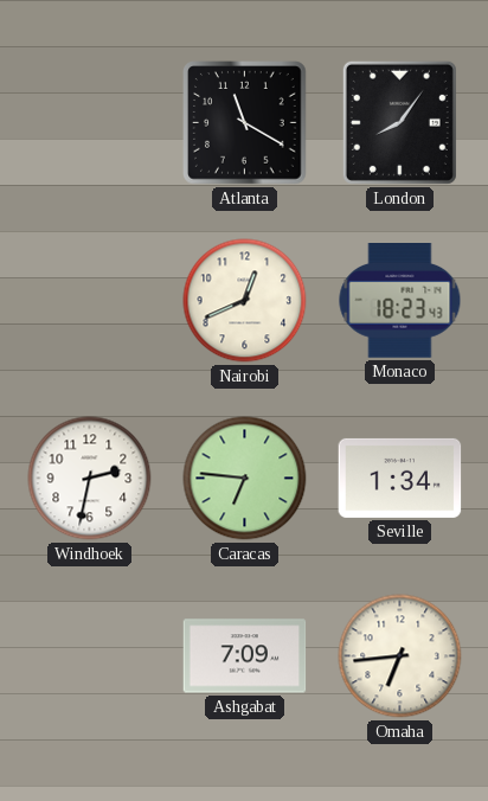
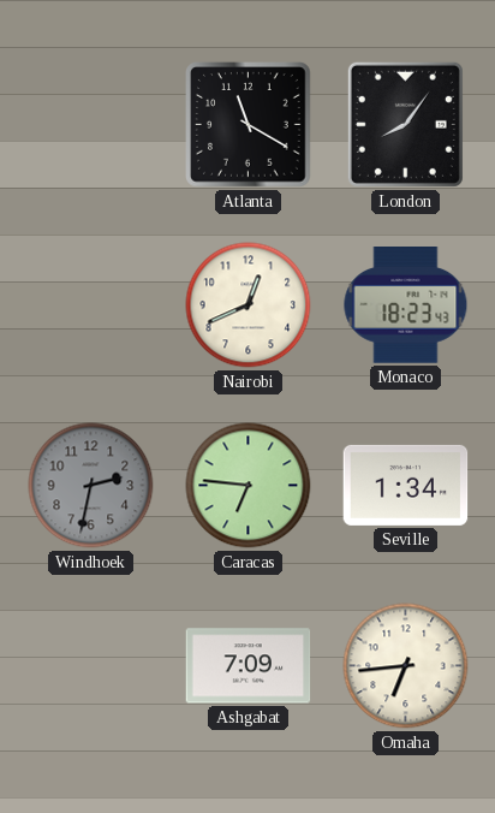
Windhoek dial: white -> grey
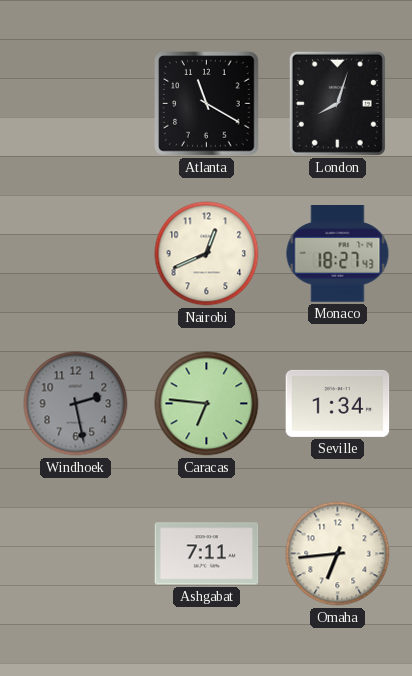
London: 8:06 -> 8:03
Monaco: 18:23 -> 18:27
Windhoek: 2:32 -> 2:28
Ashgabat: 7:09 -> 7:11
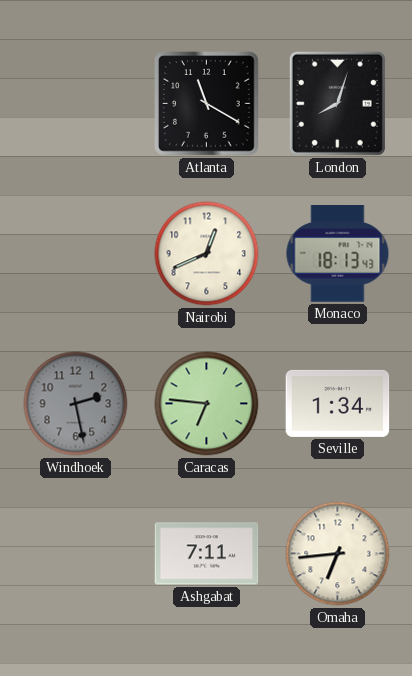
Monaco: 18:27 -> 18:13
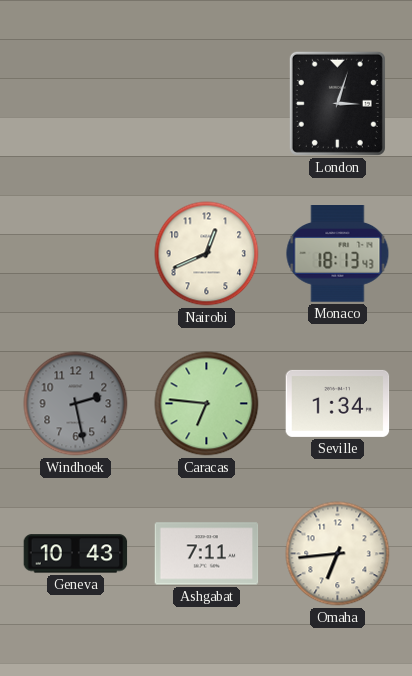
Atlanta: 11:20 -> none
London: 8:03 -> 3:03
Geneva: none -> 10:43
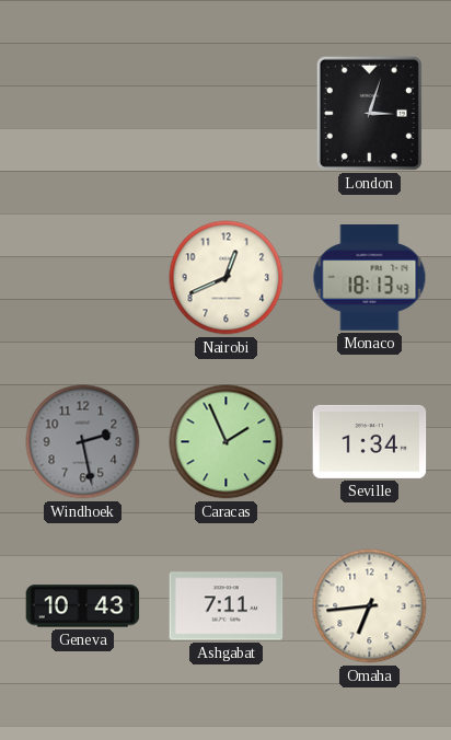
Caracas: 6:46 -> 1:56
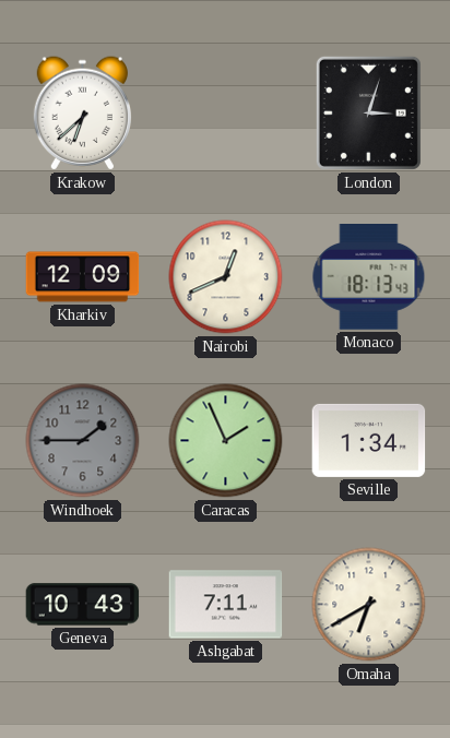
Krakow: none -> 6:38
Kharkiv: none -> 12:09
Windhoek: 2:28 -> 1:45
Omaha: 6:44 -> 6:40
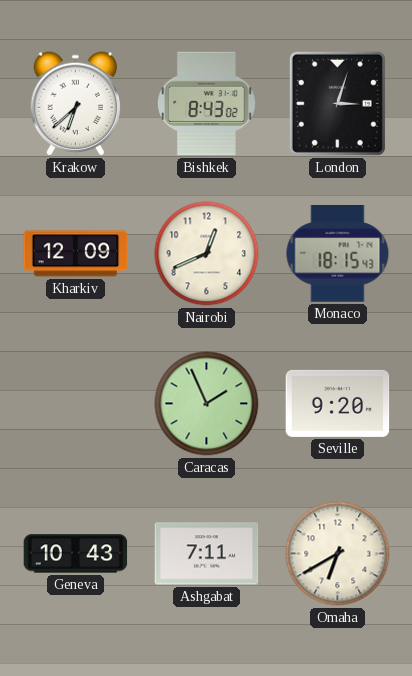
Bishkek: none -> 8:43
Monaco: 18:13 -> 18:15
Windhoek: 1:45 -> none
Seville: 1:34 -> 9:20
